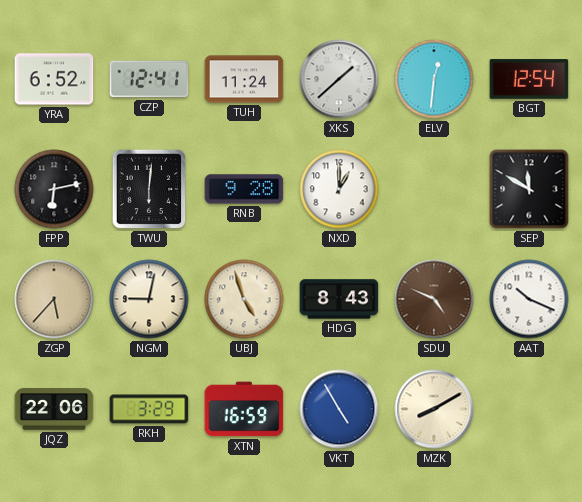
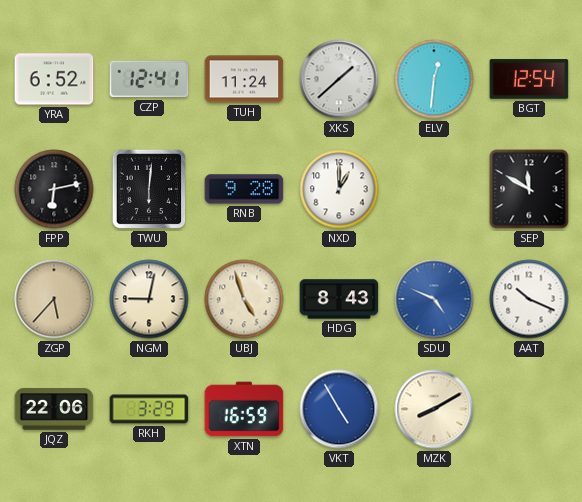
SDU dial: brown -> blue
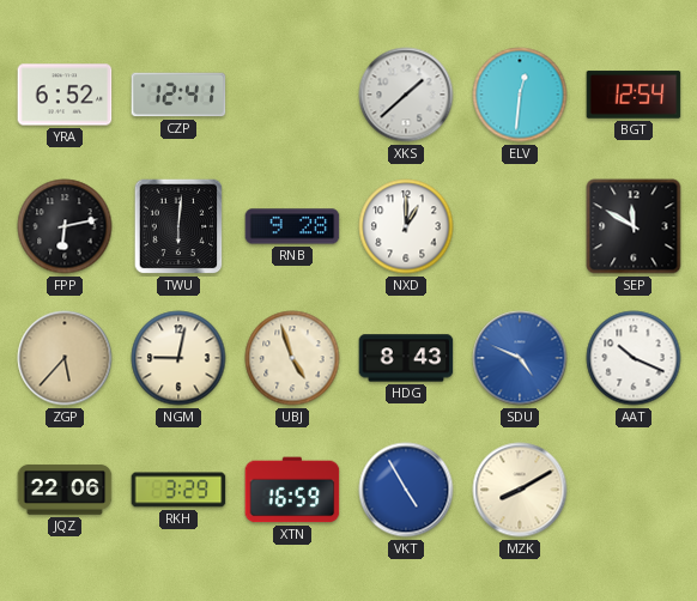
TUH: 11:24 -> none
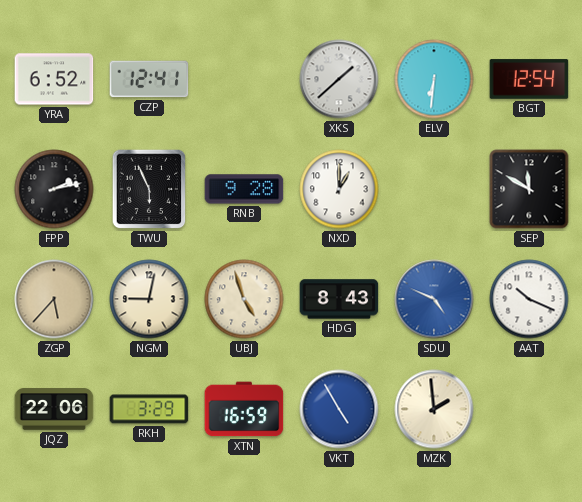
ELV: 12:31 -> 6:31
FPP: 6:13 -> 2:13
TWU: 6:01 -> 5:56
MZK: 8:10 -> 1:59
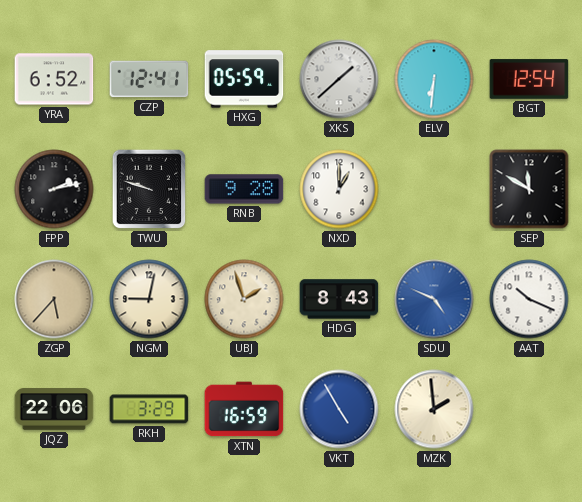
HXG: none -> 05:59
TWU: 5:56 -> 9:48
UBJ: 4:57 -> 1:57
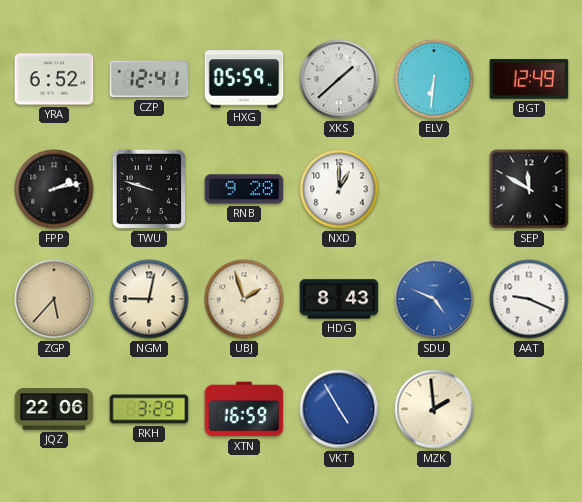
BGT: 12:54 -> 12:49
AAT: 10:19 -> 9:19
